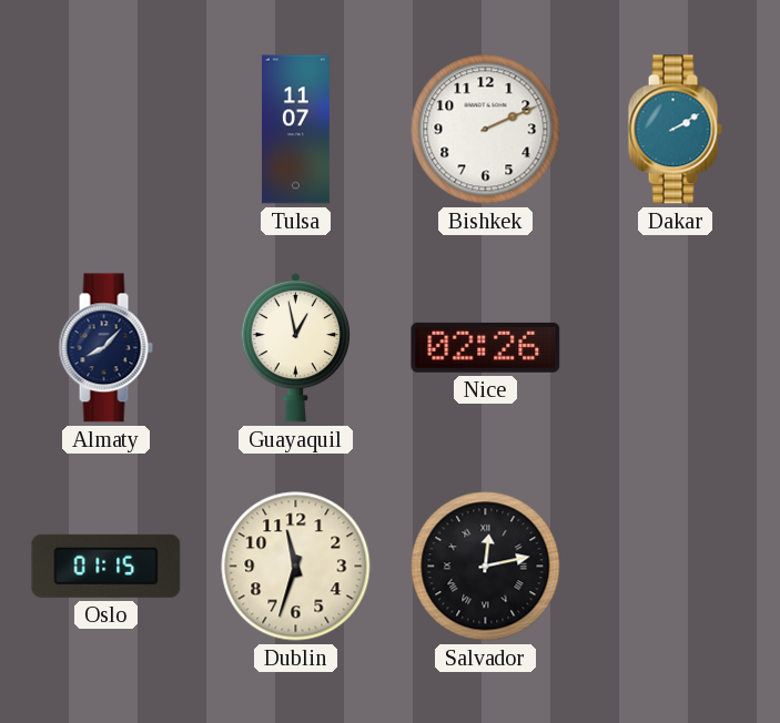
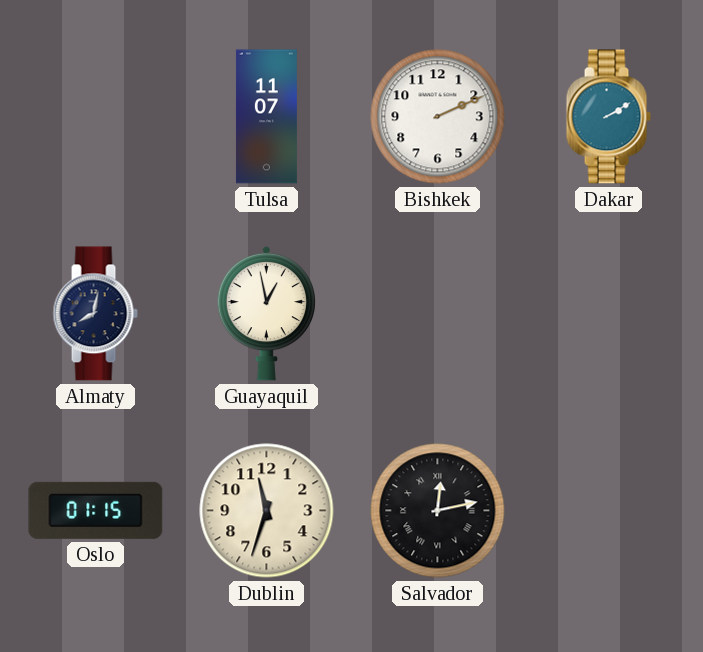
Almaty: 8:07 -> 8:02
Nice: 02:26 -> none
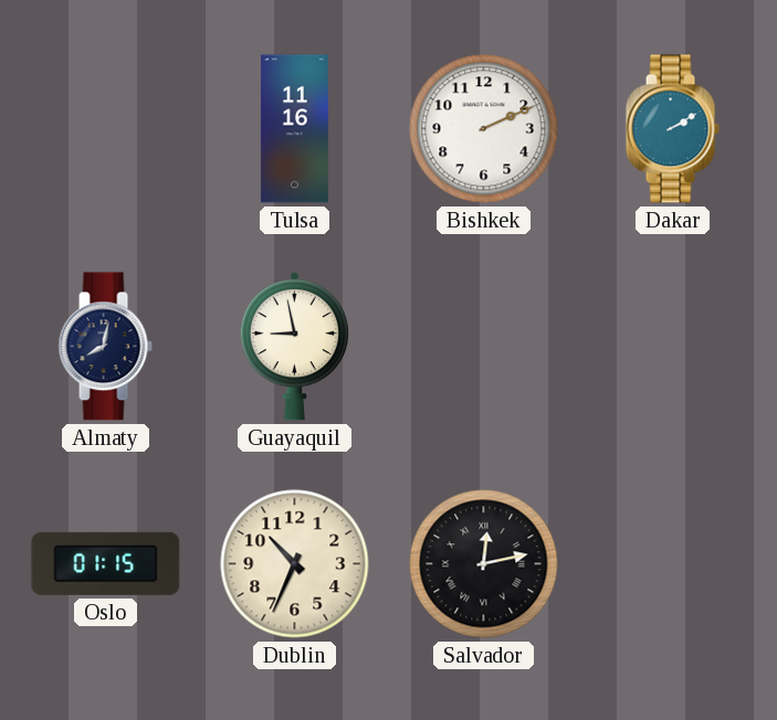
Tulsa: 11:07 -> 11:16
Guayaquil: 12:58 -> 8:58
Dublin: 11:33 -> 10:34
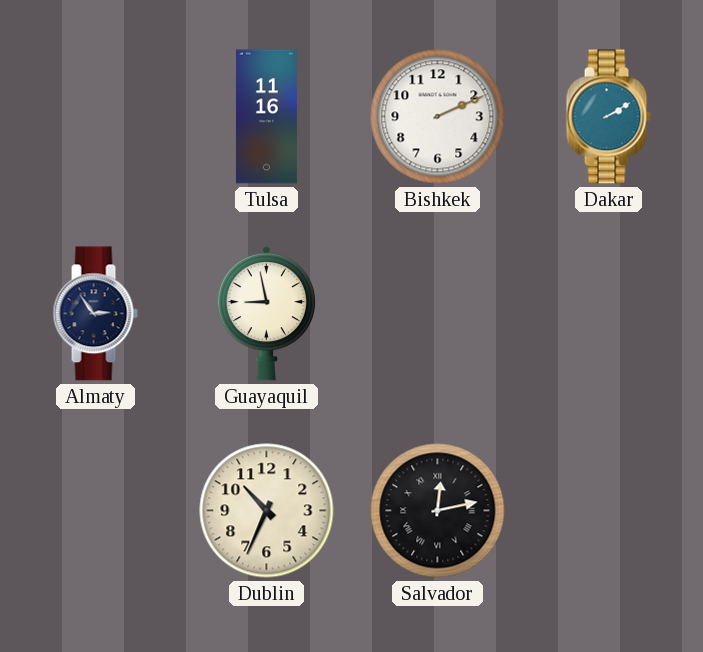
Almaty: 8:02 -> 2:54
Oslo: 01:15 -> none
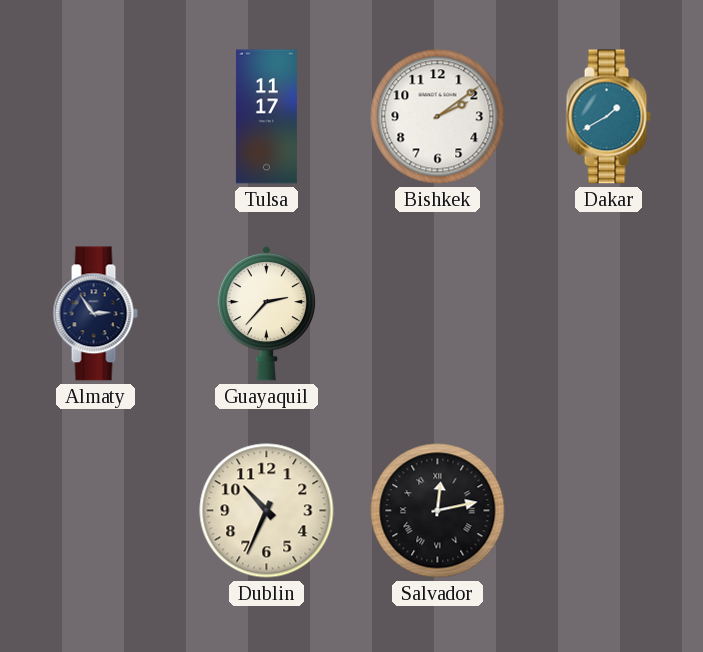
Tulsa: 11:16 -> 11:17
Bishkek: 2:11 -> 2:09
Dakar: 2:10 -> 1:40
Guayaquil: 8:58 -> 2:37
